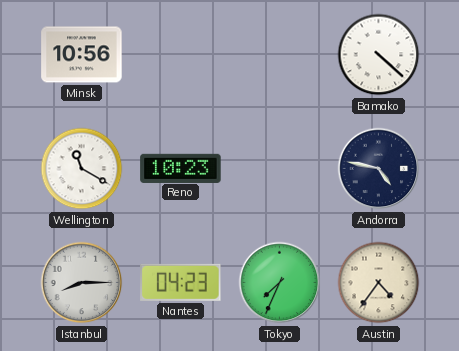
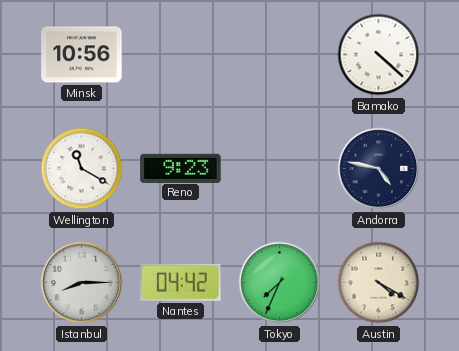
Reno: 10:23 -> 9:23
Nantes: 04:23 -> 04:42
Austin: 4:36 -> 4:20
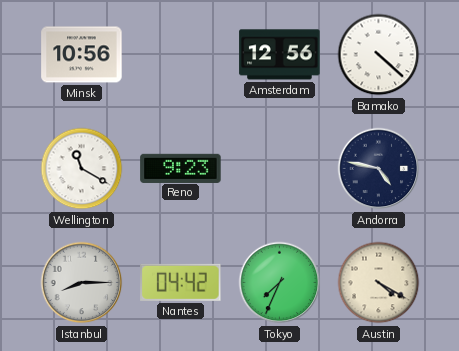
Amsterdam: none -> 12:56
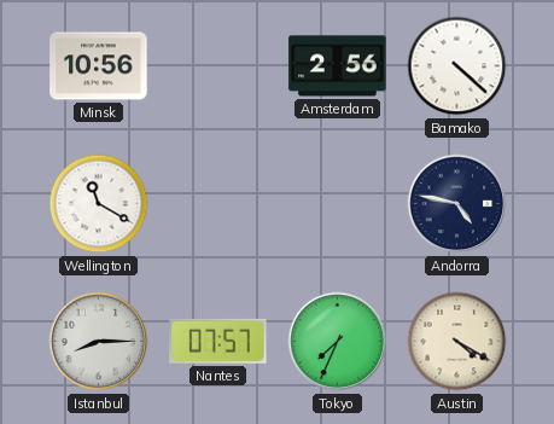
Amsterdam: 12:56 -> 2:56
Reno: 9:23 -> none
Nantes: 04:42 -> 07:57
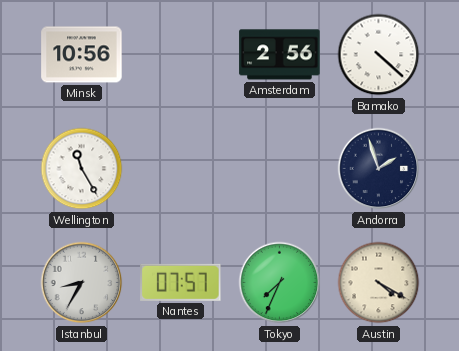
Wellington: 11:20 -> 11:25
Andorra: 4:47 -> 1:57
Istanbul: 8:15 -> 8:35
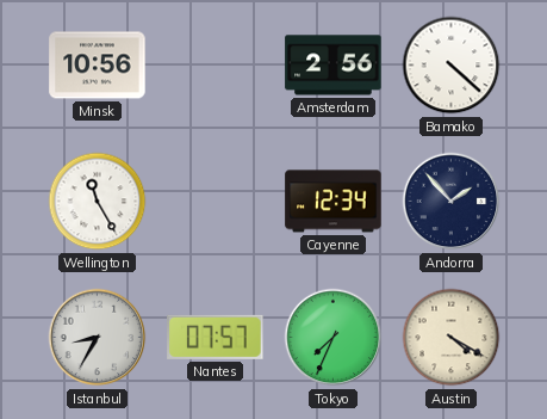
Cayenne: none -> 12:34
Andorra: 1:57 -> 1:53
